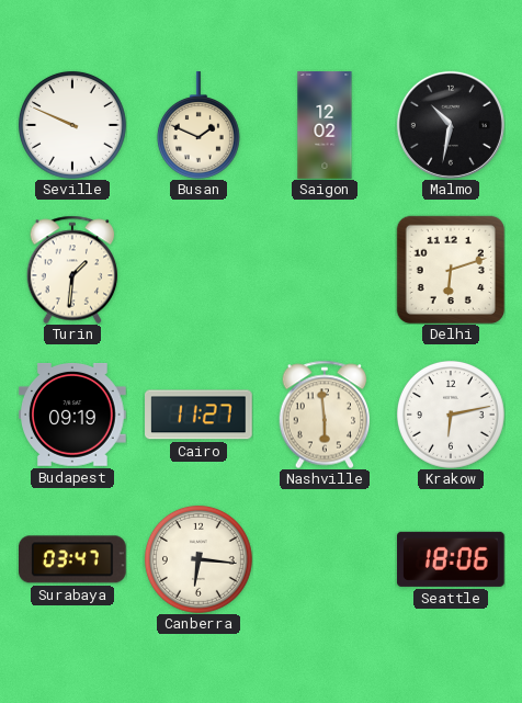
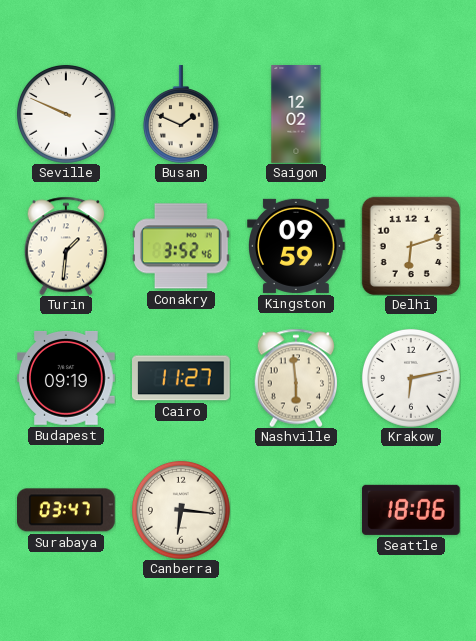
Malmo: 10:32 -> none
Conakry: none -> 3:52
Kingston: none -> 09:59
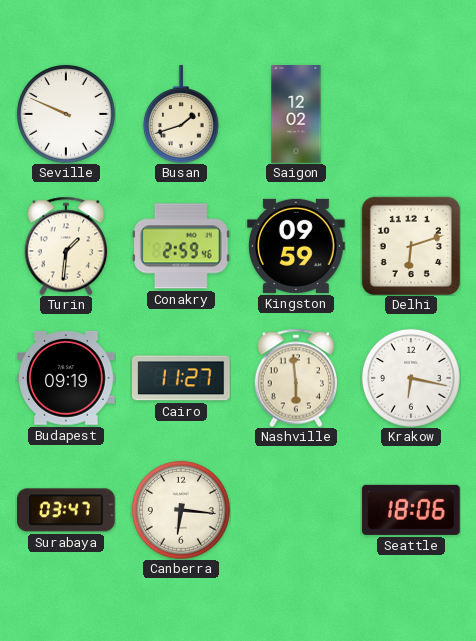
Busan: 1:49 -> 1:42
Conakry: 3:52 -> 2:59
Krakow: 6:13 -> 6:17
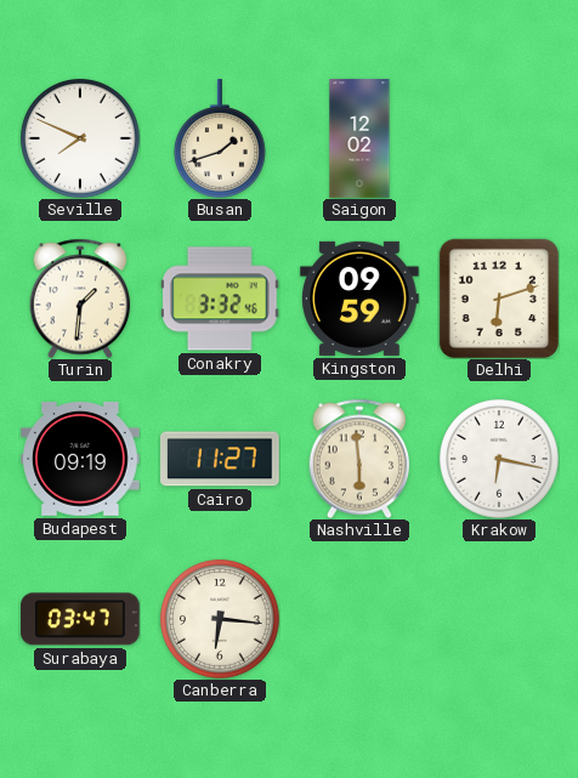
Seville: 9:49 -> 7:49
Conakry: 2:59 -> 3:32
Seattle: 18:06 -> none
